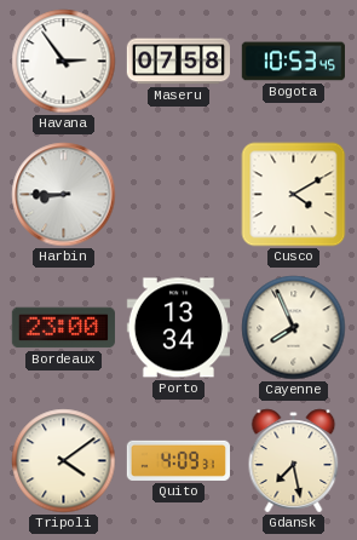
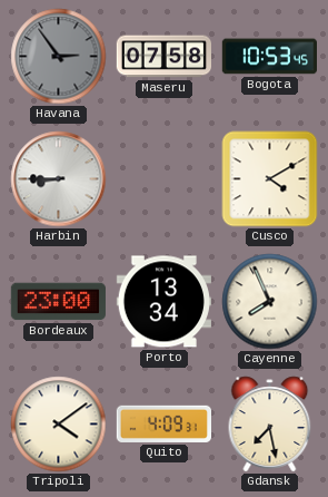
Havana dial: white -> grey
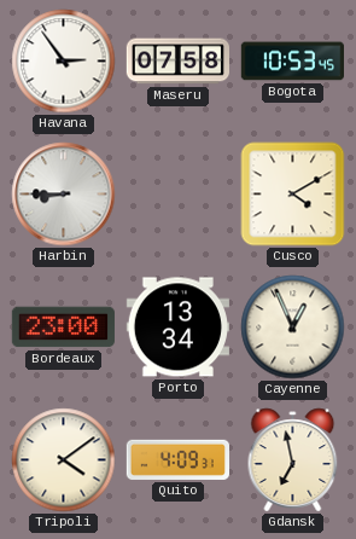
Havana dial: grey -> white
Cayenne: 7:56 -> 12:56
Gdansk: 7:28 -> 6:58
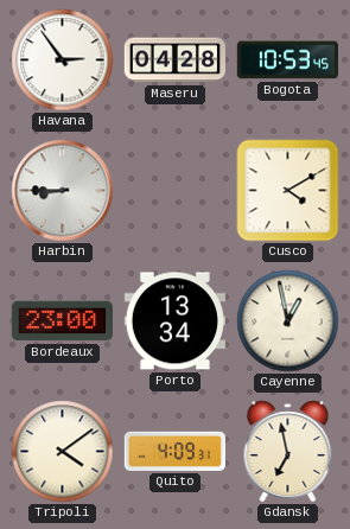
Maseru: 07:58 -> 04:28
Cayenne: 12:56 -> 12:58
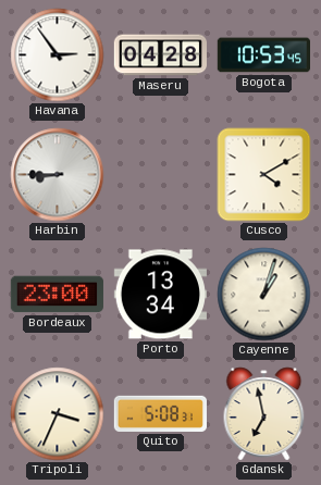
Cayenne: 12:58 -> 1:03
Tripoli: 4:09 -> 3:34
Quito: 4:09 -> 5:08
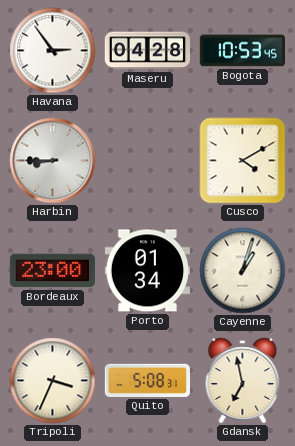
Porto: 13:34 -> 01:34
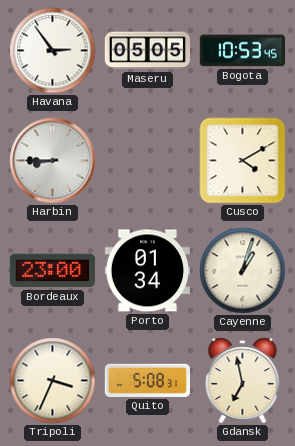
Maseru: 04:28 -> 05:05
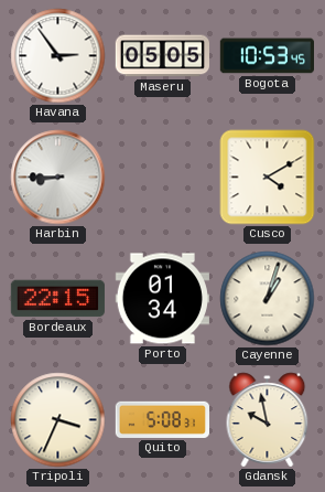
Bordeaux: 23:00 -> 22:15
Gdansk: 6:58 -> 9:58
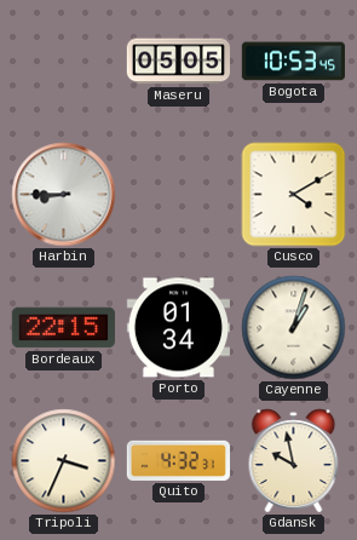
Havana: 2:54 -> none
Quito: 5:08 -> 4:32
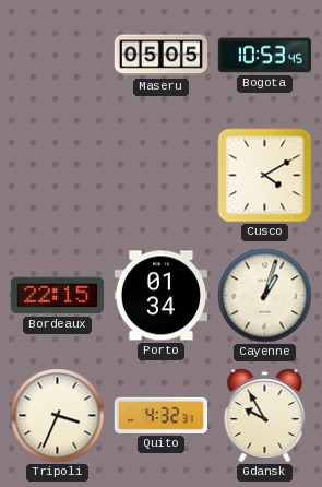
Harbin: 8:45 -> none
Gdansk: 9:58 -> 9:55
